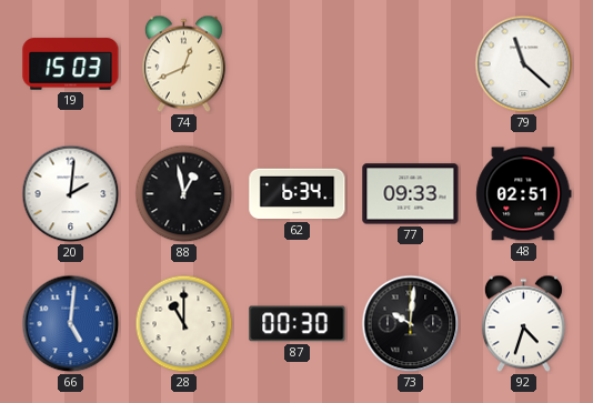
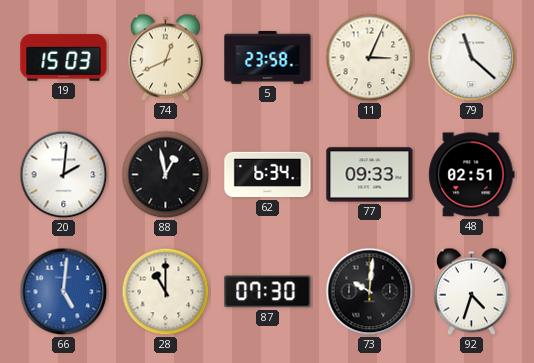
5: none -> 23:58
11: none -> 3:04
87: 00:30 -> 07:30
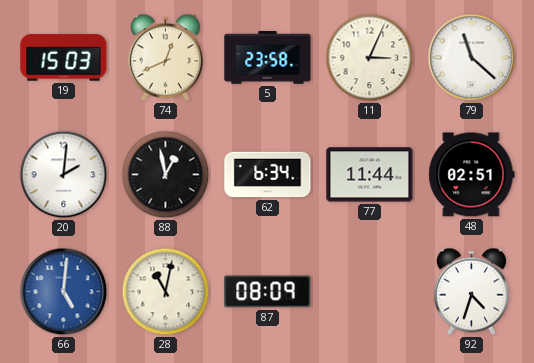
77: 09:33 -> 11:44
28: 11:00 -> 11:02
87: 07:30 -> 08:09
73: 10:01 -> none
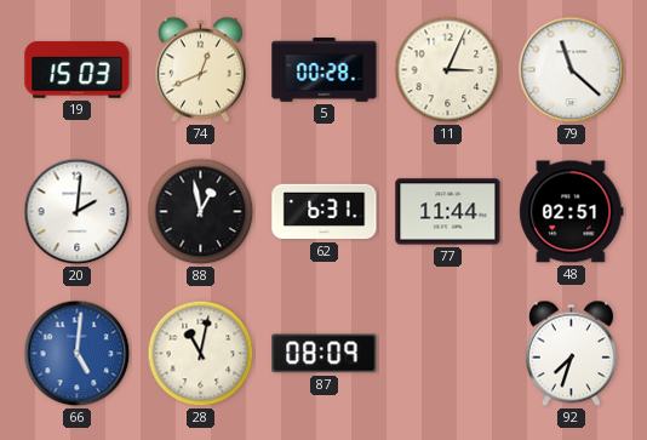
5: 23:58 -> 00:28
62: 6:34 -> 6:31
92: 4:33 -> 7:33
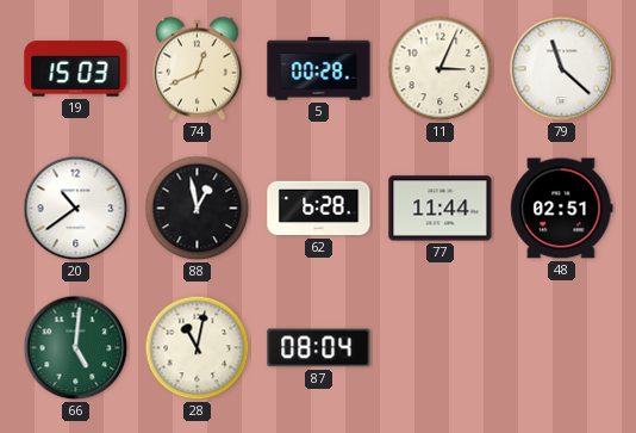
20: 2:01 -> 10:39
62: 6:31 -> 6:28
66 dial: blue -> green
87: 08:09 -> 08:04
92: 7:33 -> none
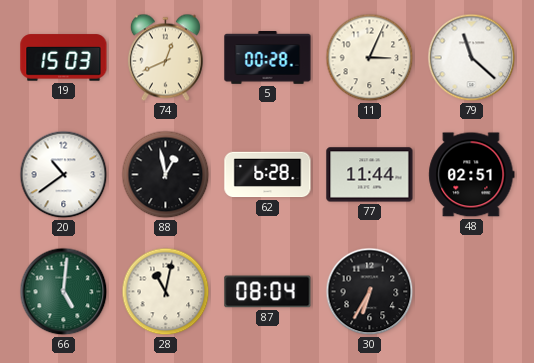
30: none -> 6:35
